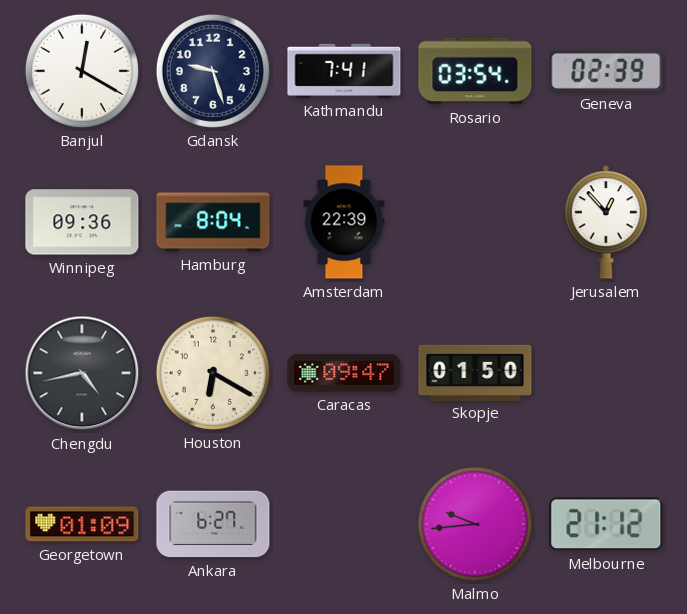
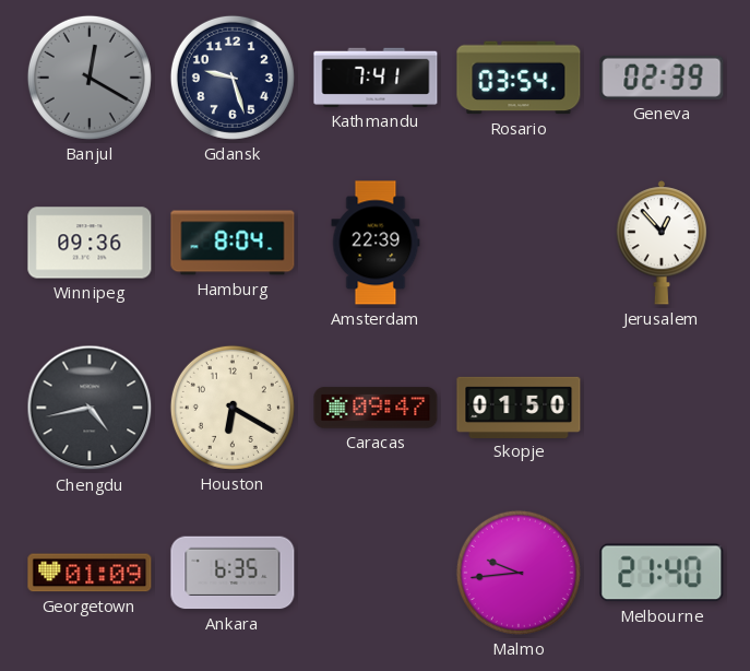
Banjul dial: white -> grey
Ankara: 6:27 -> 6:35
Melbourne: 21:12 -> 21:40
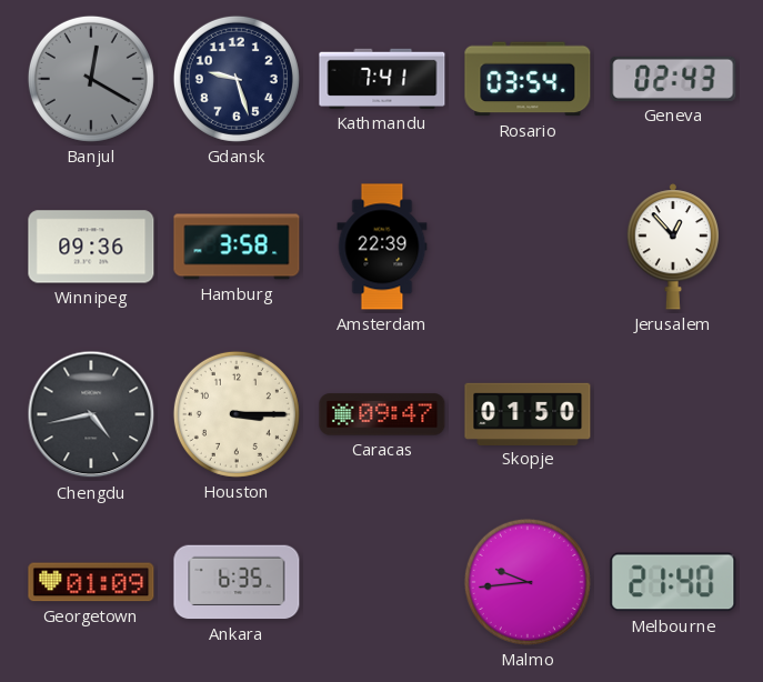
Geneva: 02:39 -> 02:43
Hamburg: 8:04 -> 3:58
Houston: 6:20 -> 3:15
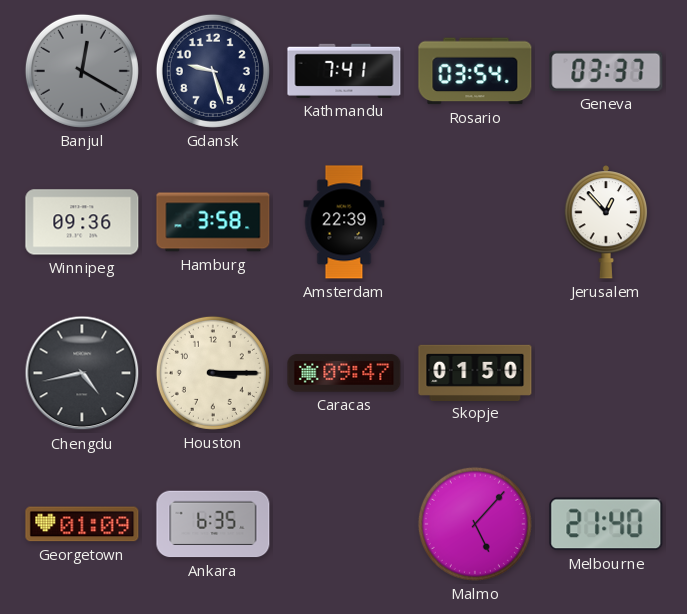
Geneva: 02:43 -> 03:37
Malmo: 9:44 -> 5:07
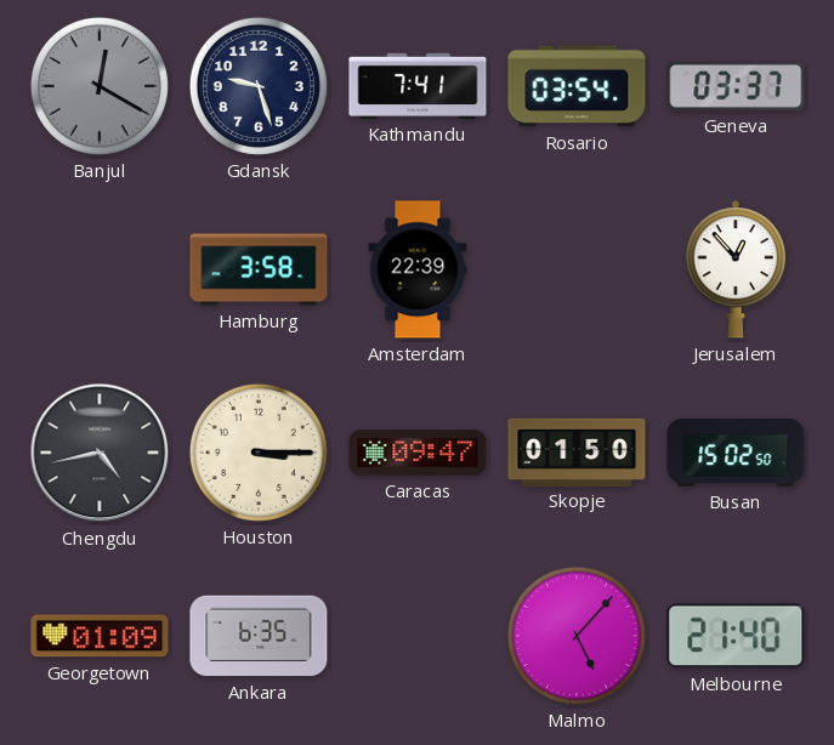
Winnipeg: 09:36 -> none
Busan: none -> 15:02
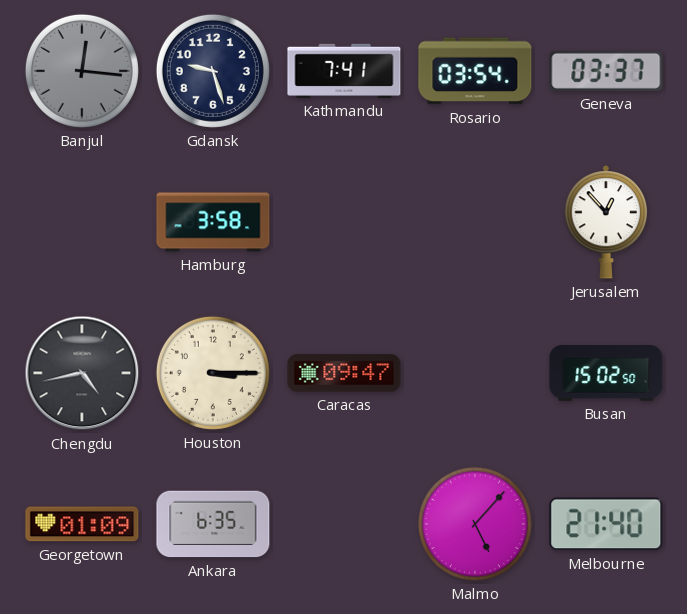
Banjul: 12:20 -> 12:16
Amsterdam: 22:39 -> none
Skopje: 01:50 -> none
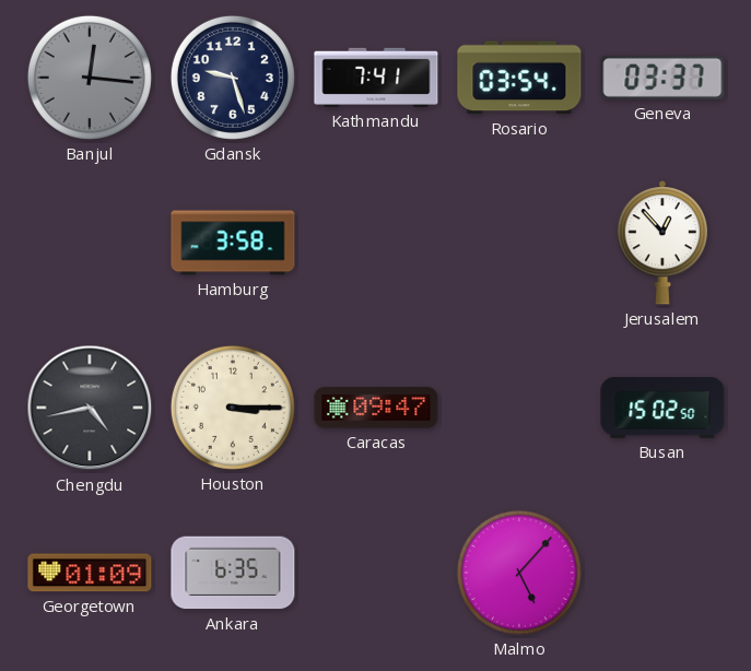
Melbourne: 21:40 -> none
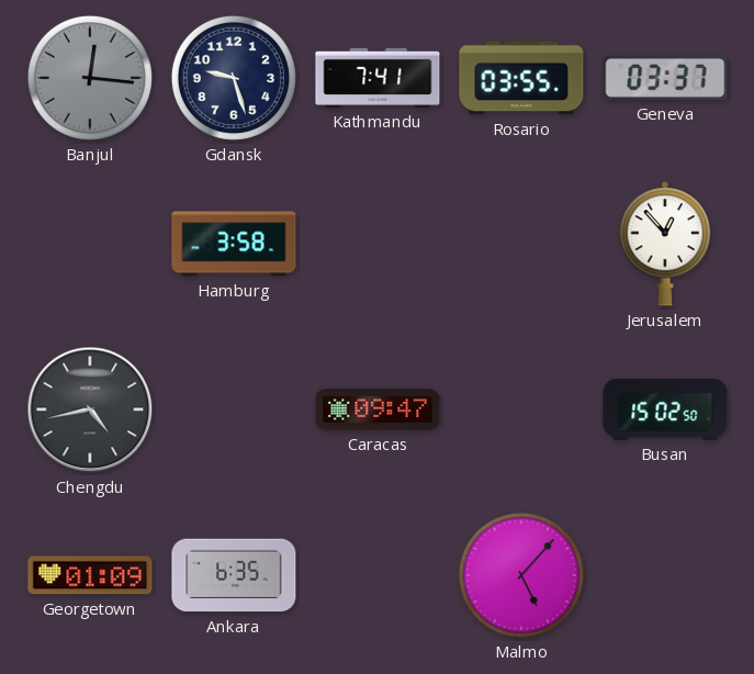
Rosario: 03:54 -> 03:55
Houston: 3:15 -> none
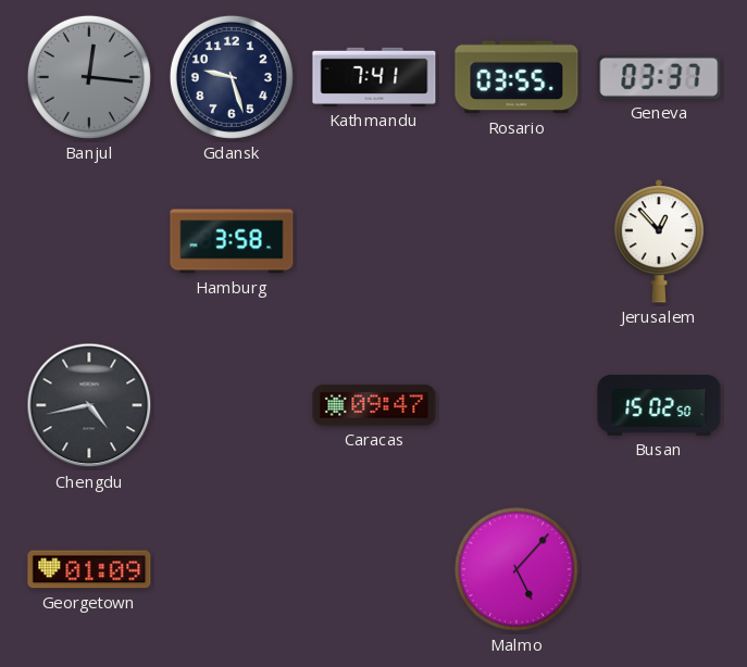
Ankara: 6:35 -> none
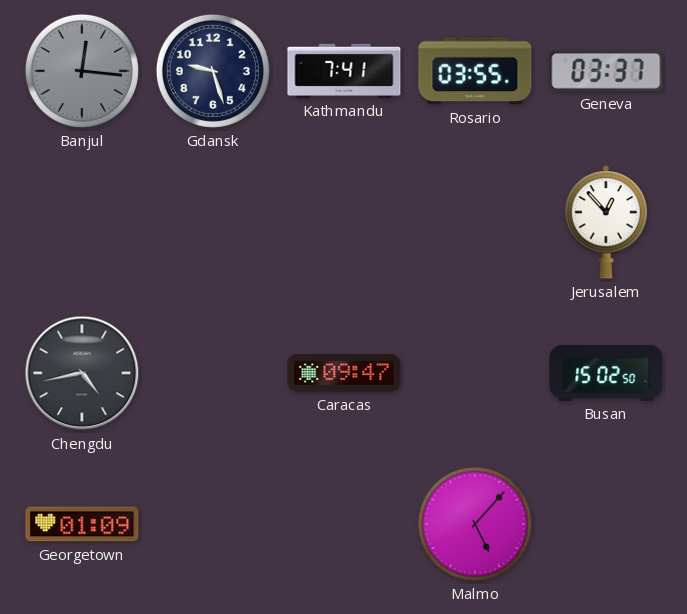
Hamburg: 3:58 -> none
